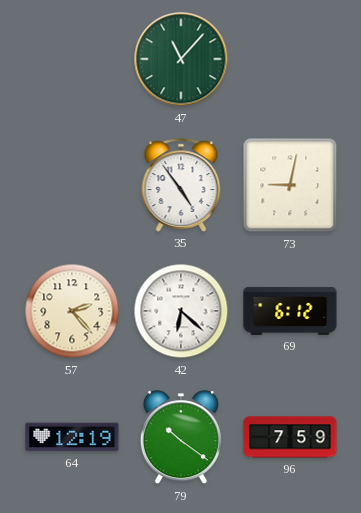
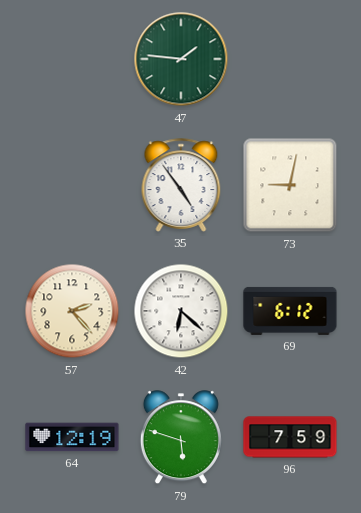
47: 11:07 -> 1:46
79: 10:21 -> 5:48
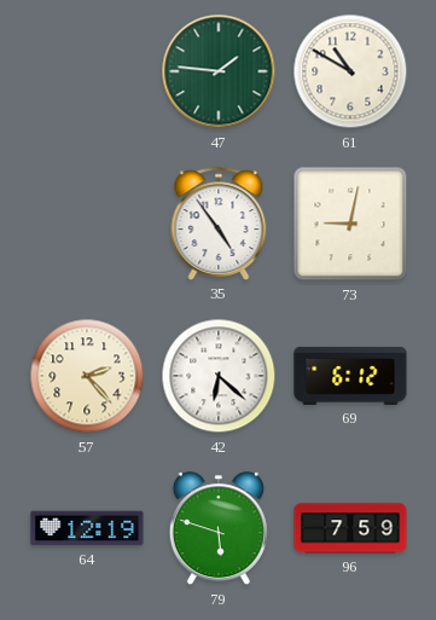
61: none -> 10:50
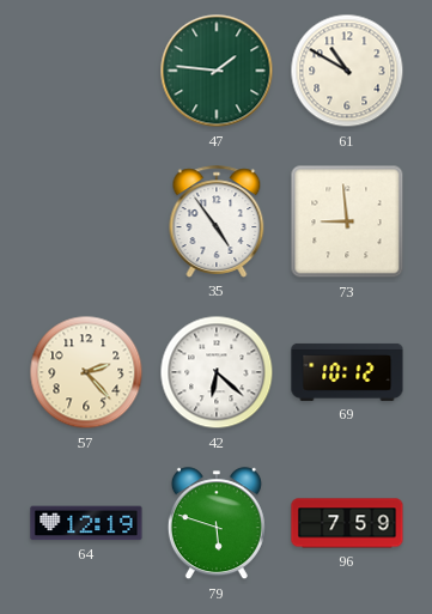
73: 9:02 -> 8:59
69: 6:12 -> 10:12
